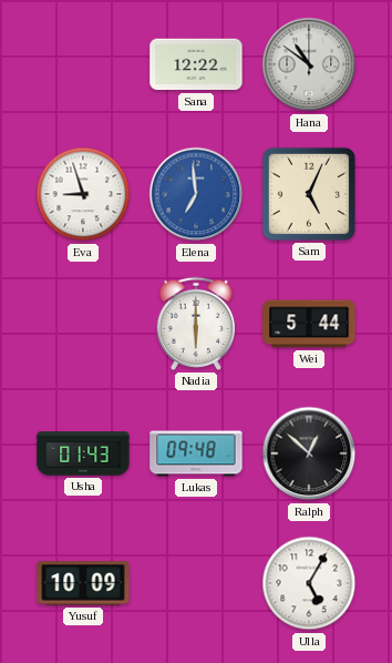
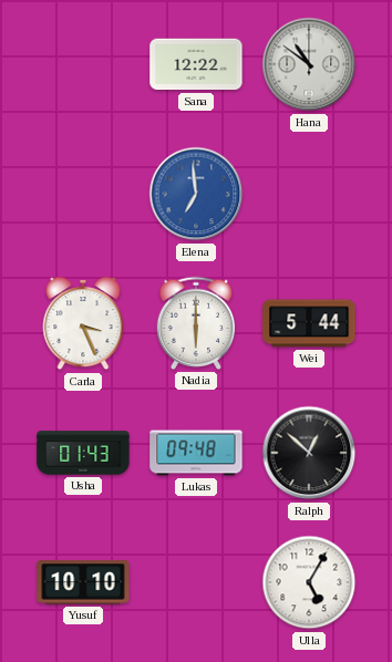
Eva: 8:57 -> none
Sam: 5:04 -> none
Carla: none -> 3:26
Yusuf: 10:09 -> 10:10
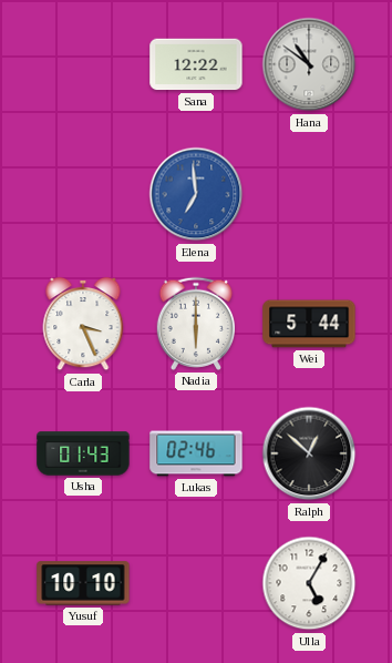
Lukas: 09:48 -> 02:46
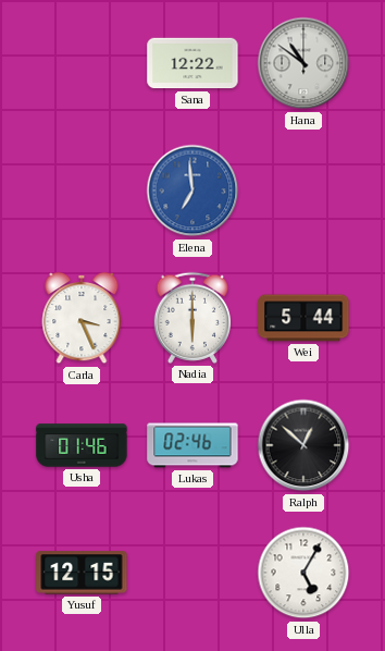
Usha: 01:43 -> 01:46
Yusuf: 10:10 -> 12:15
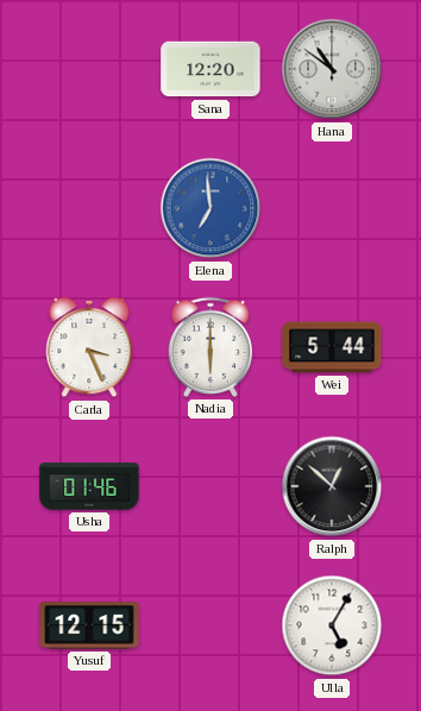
Sana: 12:22 -> 12:20
Lukas: 02:46 -> none
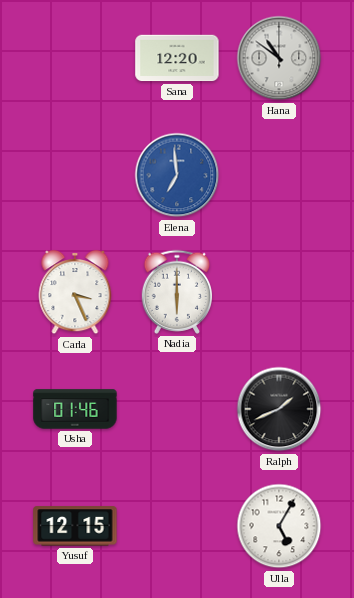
Wei: 5:44 -> none
Ralph: 12:52 -> 1:41
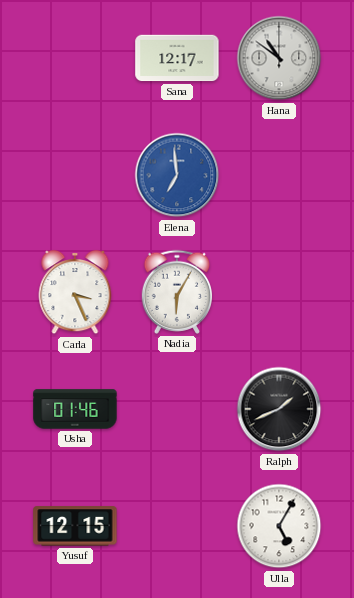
Sana: 12:20 -> 12:17
Nadia: 6:00 -> 6:05
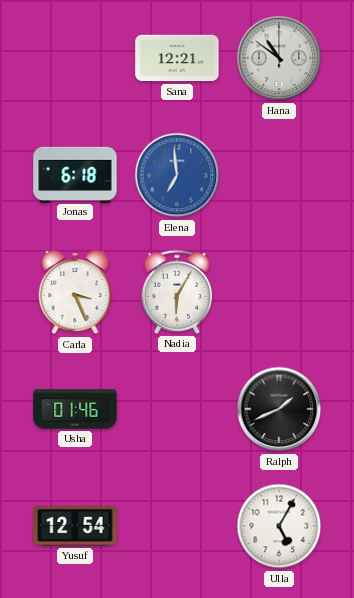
Sana: 12:17 -> 12:21
Jonas: none -> 6:18
Yusuf: 12:15 -> 12:54
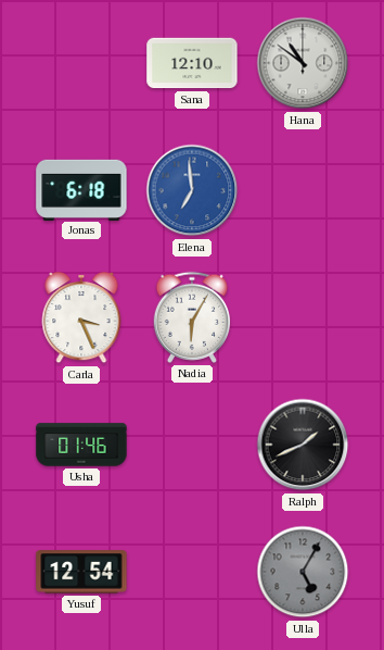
Sana: 12:21 -> 12:10
Ulla dial: white -> grey
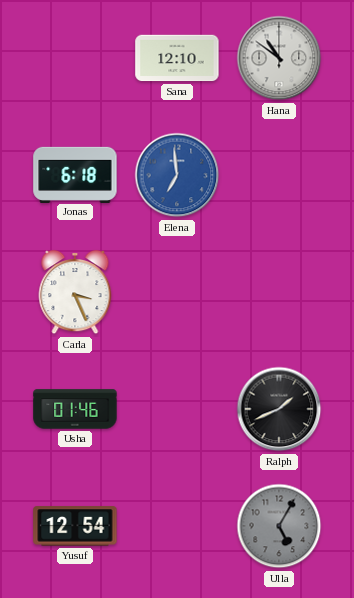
Nadia: 6:05 -> none
